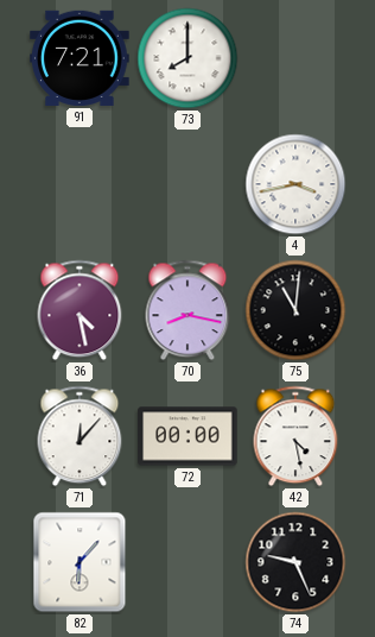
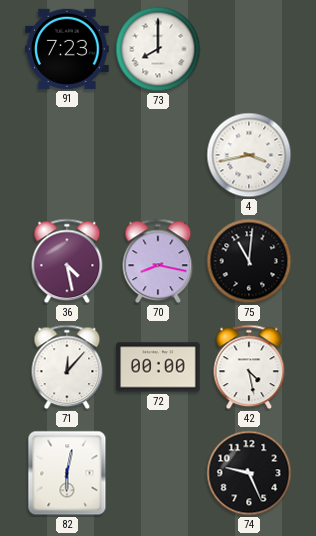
91: 7:21 -> 7:23
82: 6:07 -> 6:02
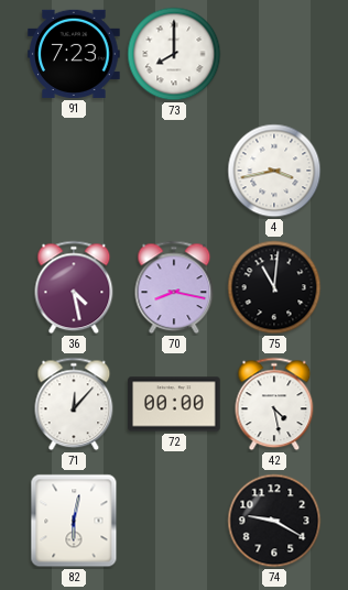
74: 9:26 -> 9:20
